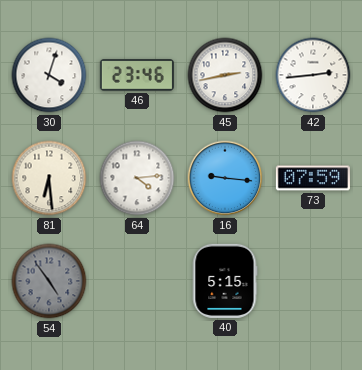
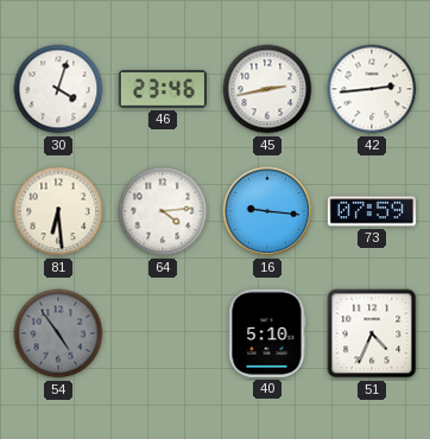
40: 5:15 -> 5:10
51: none -> 4:34
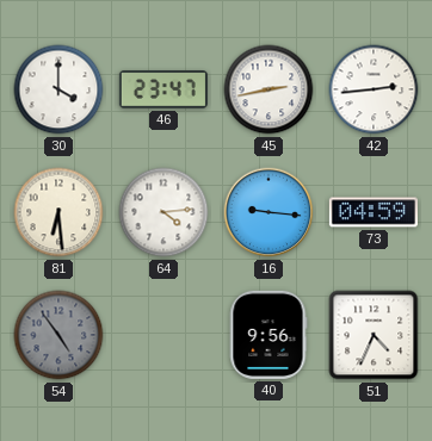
30: 4:03 -> 4:00
46: 23:46 -> 23:47
73: 07:59 -> 04:59
40: 5:10 -> 9:56
